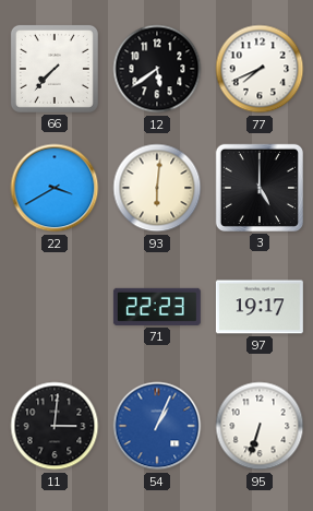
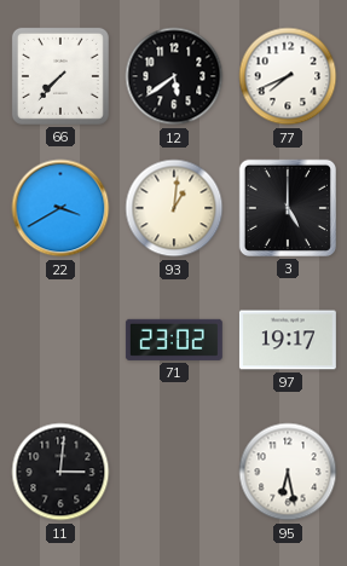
93: 6:01 -> 1:01
71: 22:23 -> 23:02
54: 1:04 -> none
95: 6:33 -> 6:28
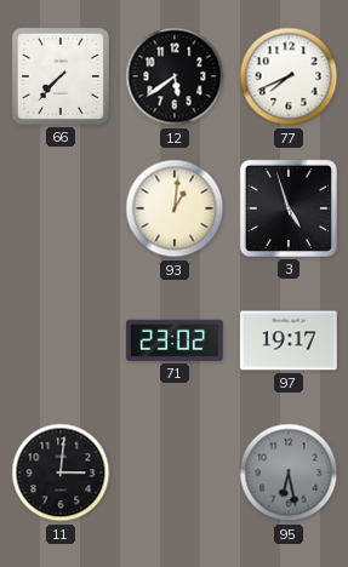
22: 3:40 -> none
3: 5:00 -> 4:57
95 dial: white -> grey
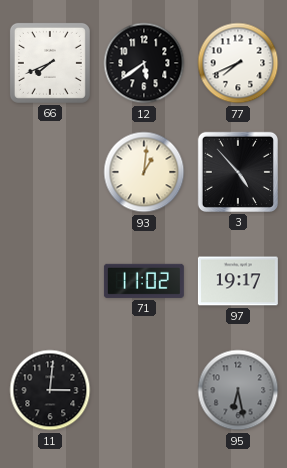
66: 7:37 -> 7:41
3: 4:57 -> 4:53
71: 23:02 -> 11:02
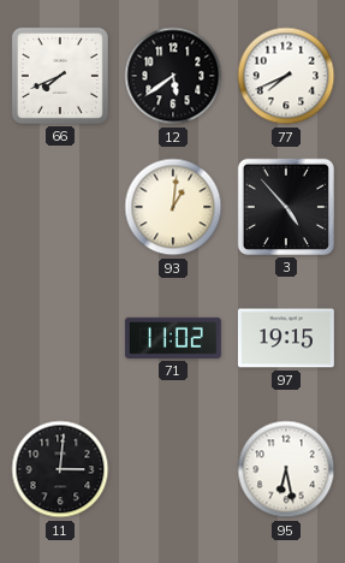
97: 19:17 -> 19:15
95 dial: grey -> white
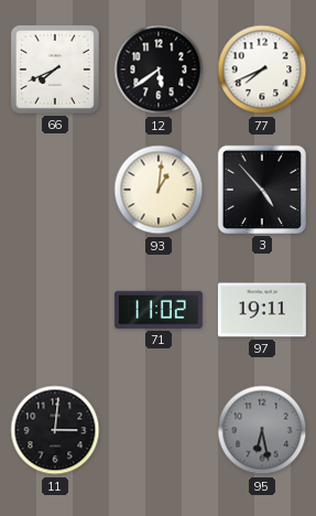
97: 19:15 -> 19:11
95 dial: white -> grey
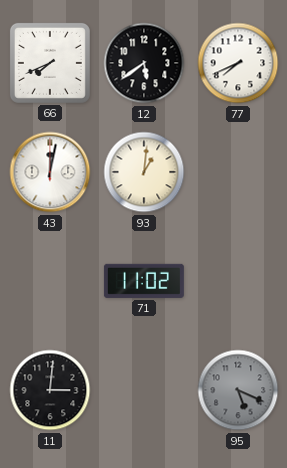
43: none -> 12:02
3: 4:53 -> none
97: 19:11 -> none
95: 6:28 -> 5:19
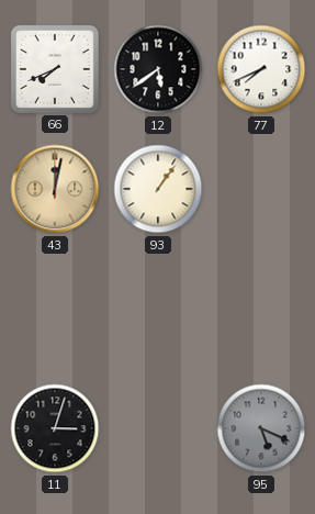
43 dial: white -> champagne
93: 1:01 -> 1:06
71: 11:02 -> none
11: 3:01 -> 3:03
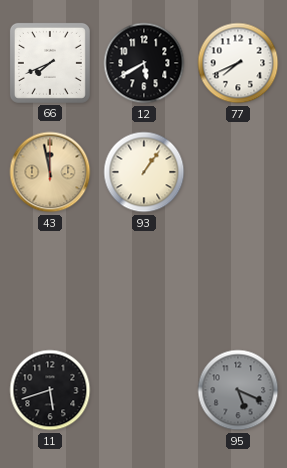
12: 5:39 -> 5:40
43: 12:02 -> 11:58
11: 3:03 -> 5:42
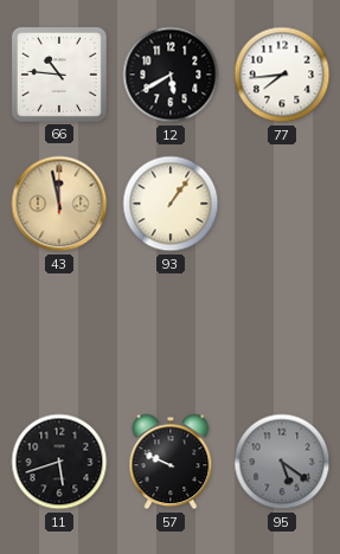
66: 7:41 -> 10:46
77: 7:41 -> 7:44
57: none -> 9:49
95: 5:19 -> 5:21
